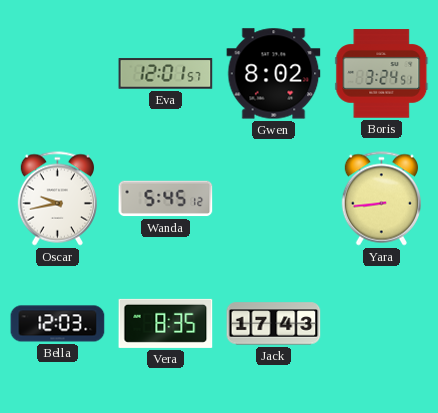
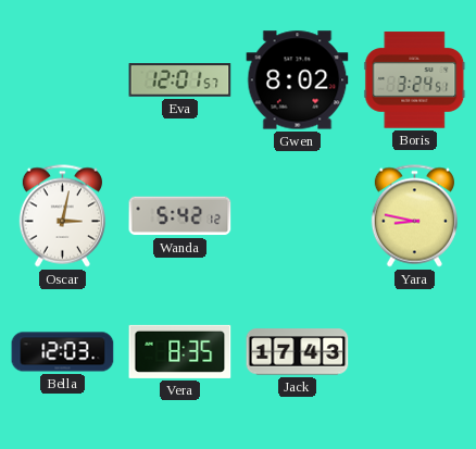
Oscar: 9:43 -> 3:02
Wanda: 5:45 -> 5:42
Yara: 8:44 -> 8:47
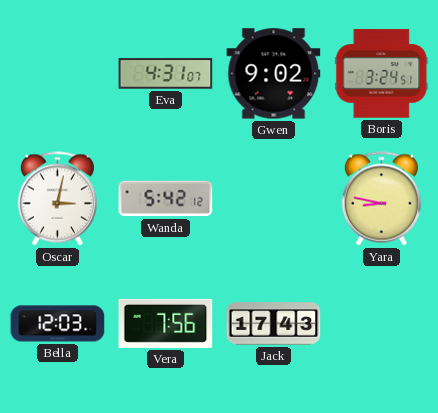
Eva: 12:01 -> 4:31
Gwen: 8:02 -> 9:02
Vera: 8:35 -> 7:56
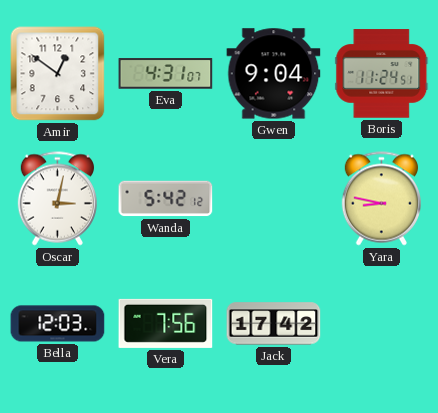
Amir: none -> 12:51
Gwen: 9:02 -> 9:04
Boris: 3:24 -> 11:24
Jack: 17:43 -> 17:42
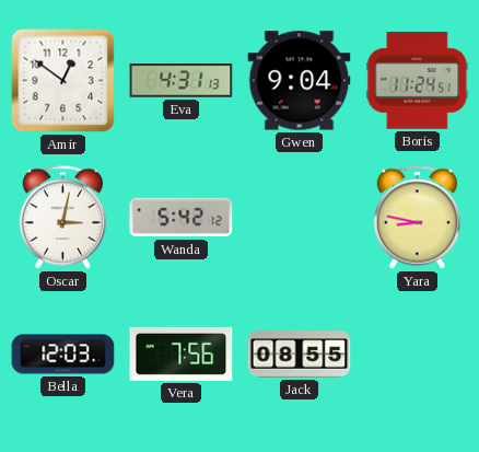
Eva: 4:31:07 -> 4:31:13
Jack: 17:42 -> 08:55
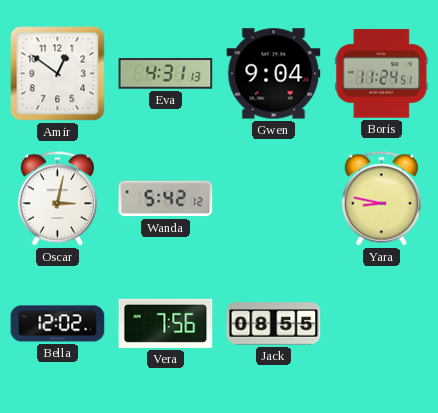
Bella: 12:03 -> 12:02
